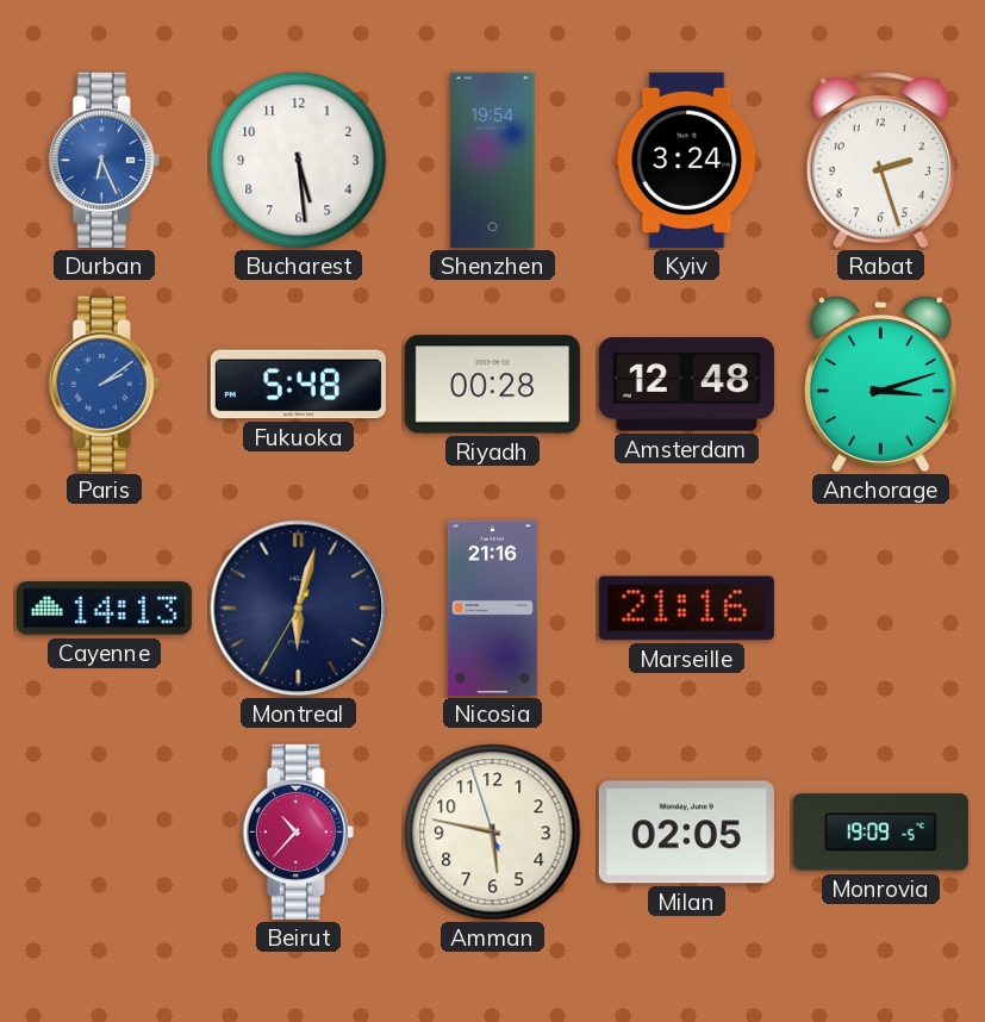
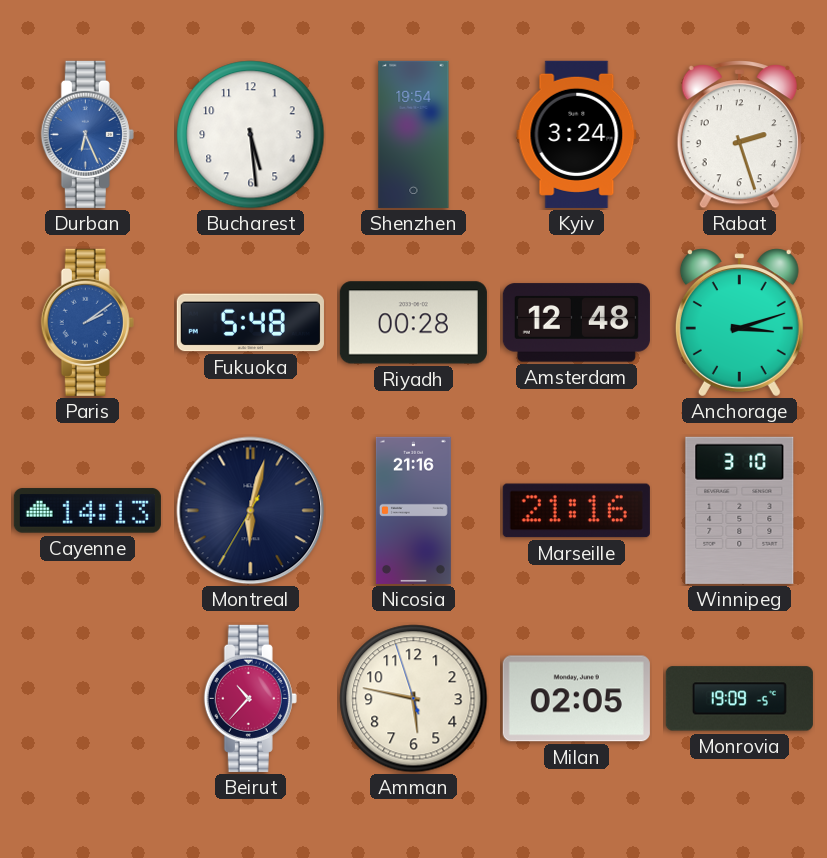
Winnipeg: none -> 3:10
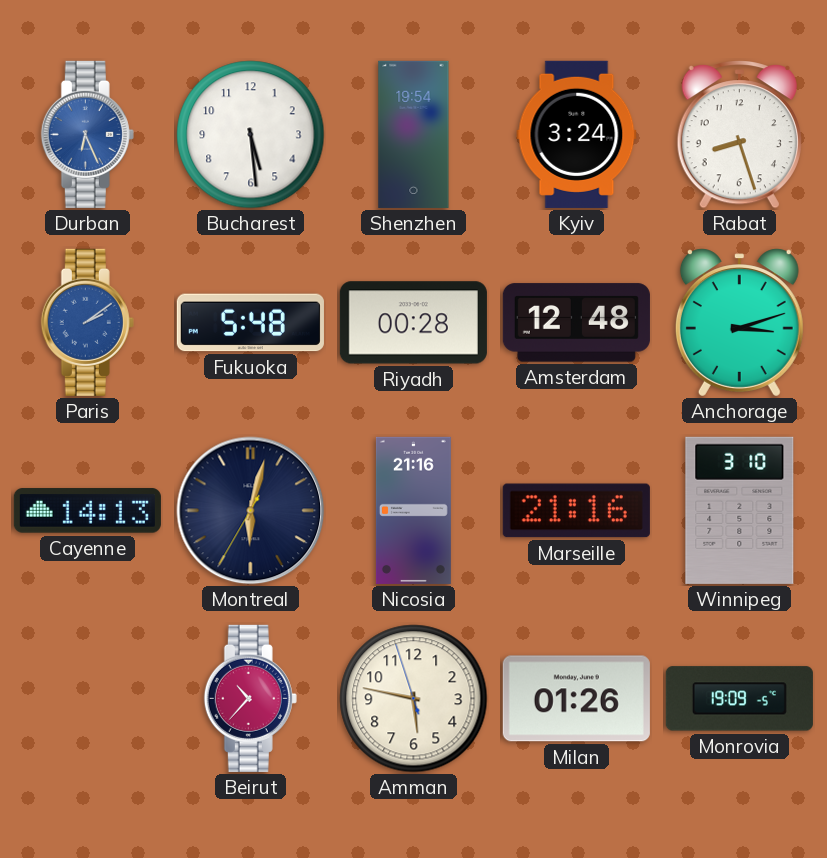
Rabat: 2:27 -> 8:27
Milan: 02:05 -> 01:26
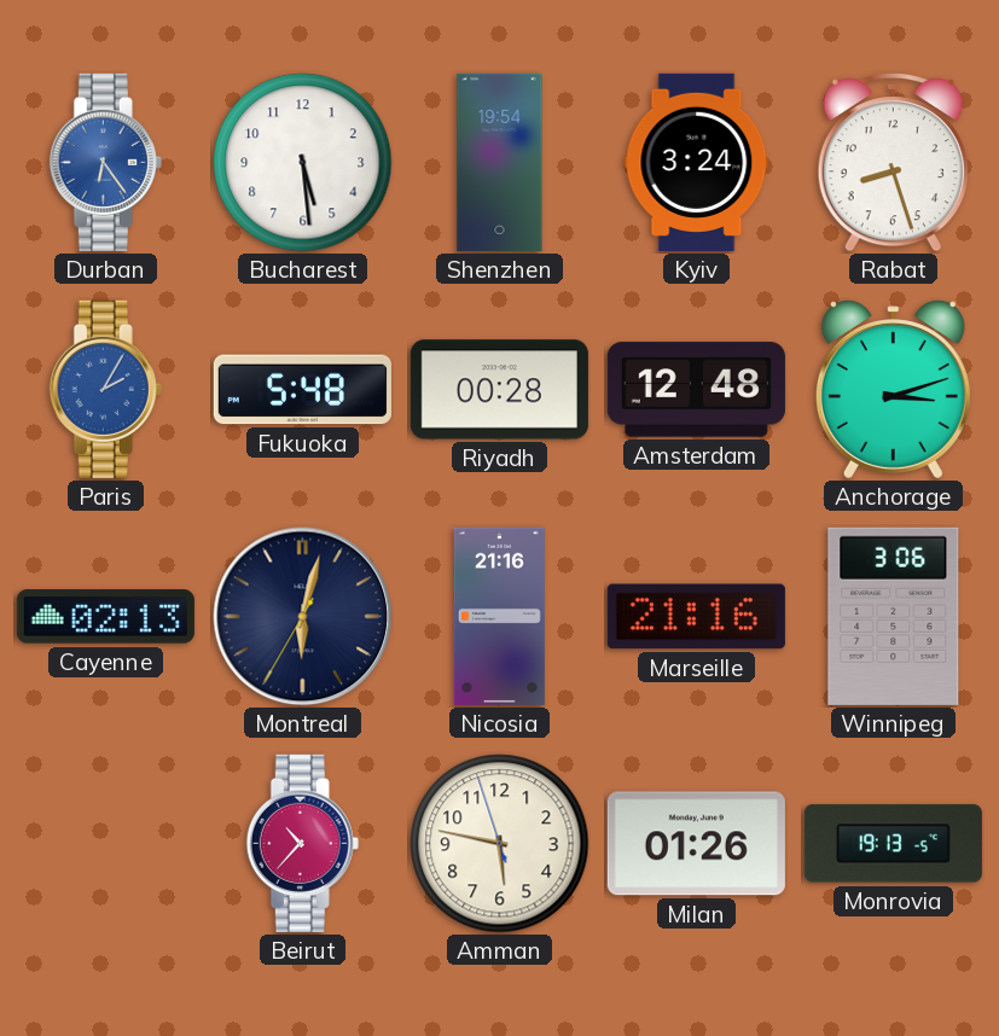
Durban: 6:26 -> 6:24
Paris: 2:09 -> 2:05
Cayenne: 14:13 -> 02:13
Winnipeg: 3:10 -> 3:06
Monrovia: 19:09 -> 19:13
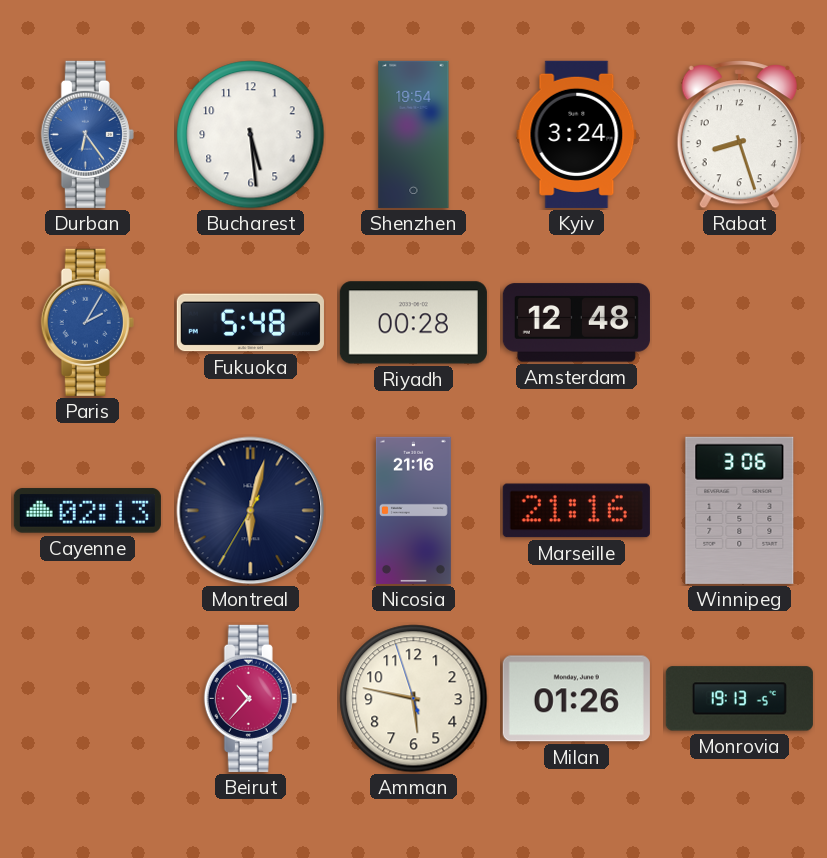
Anchorage: 3:12 -> none
